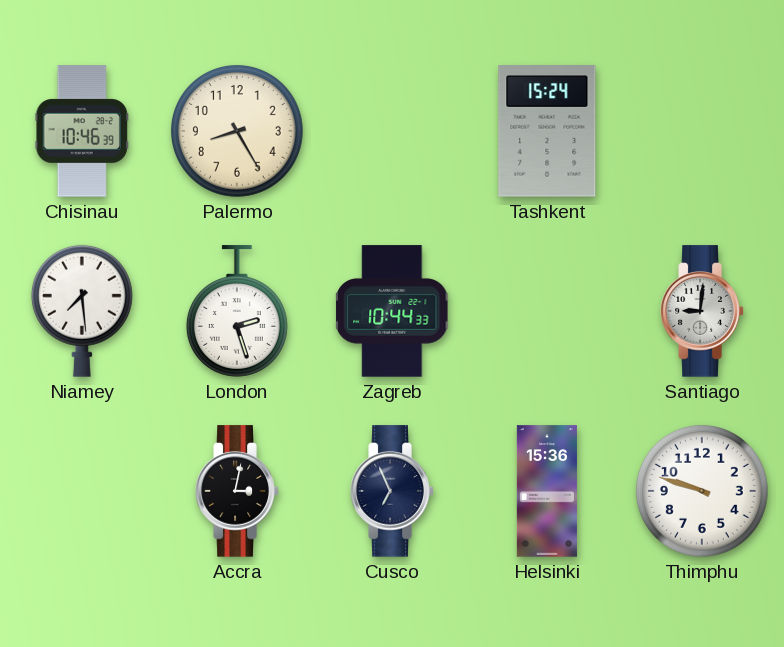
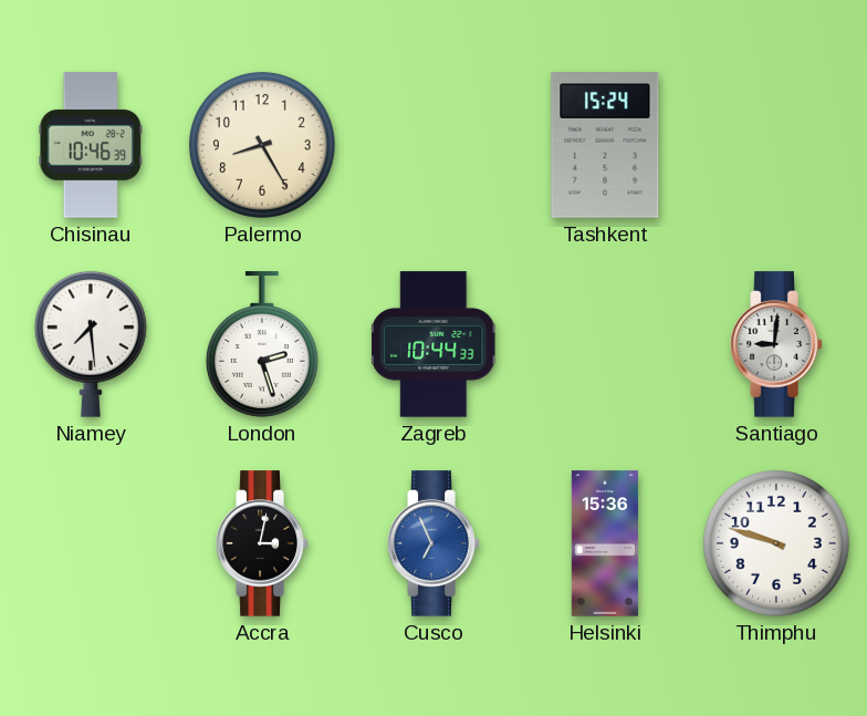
Cusco dial: navy -> blue
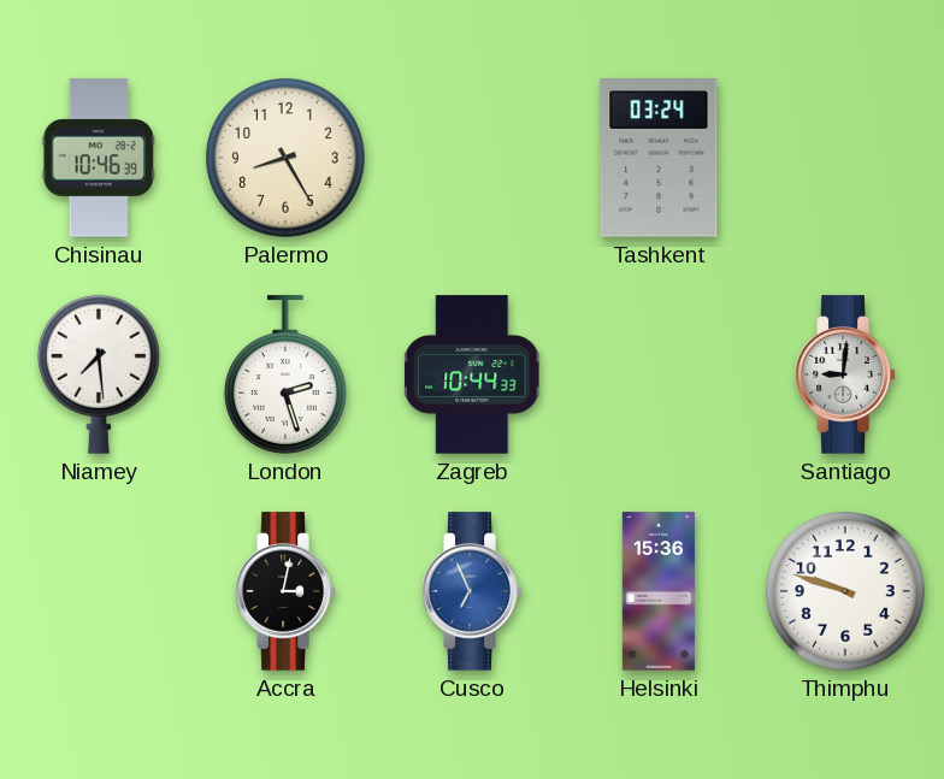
Tashkent: 15:24 -> 03:24
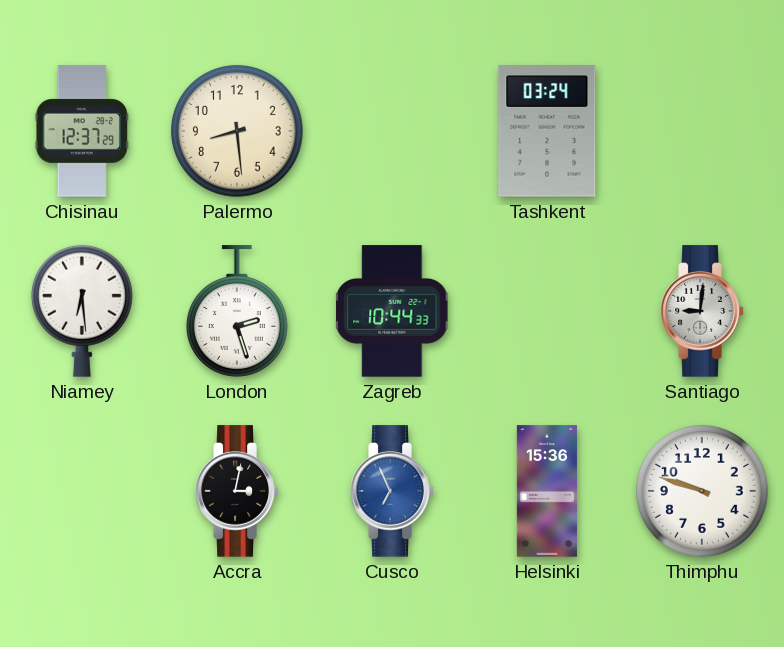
Chisinau: 10:46 -> 12:37
Palermo: 8:25 -> 8:29
Niamey: 7:29 -> 6:29
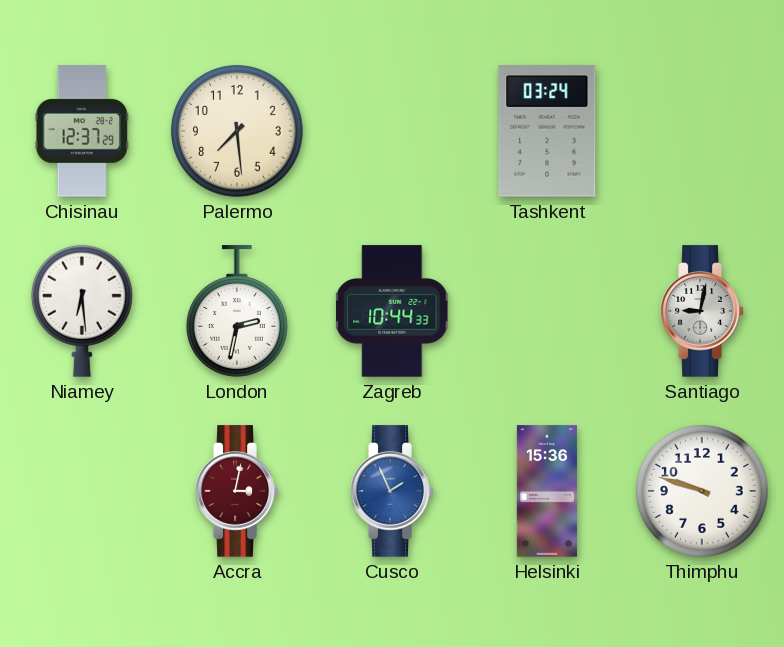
Palermo: 8:29 -> 7:29
London: 2:27 -> 2:32
Santiago: 9:01 -> 9:02
Accra dial: black -> burgundy
Cusco: 6:56 -> 1:56
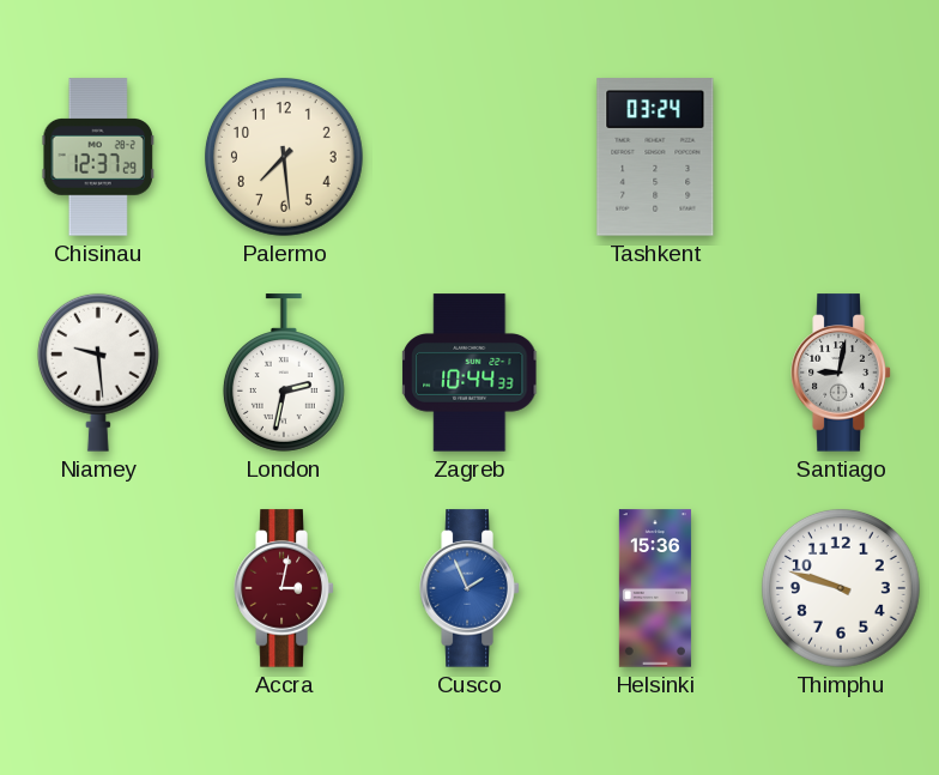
Niamey: 6:29 -> 9:29
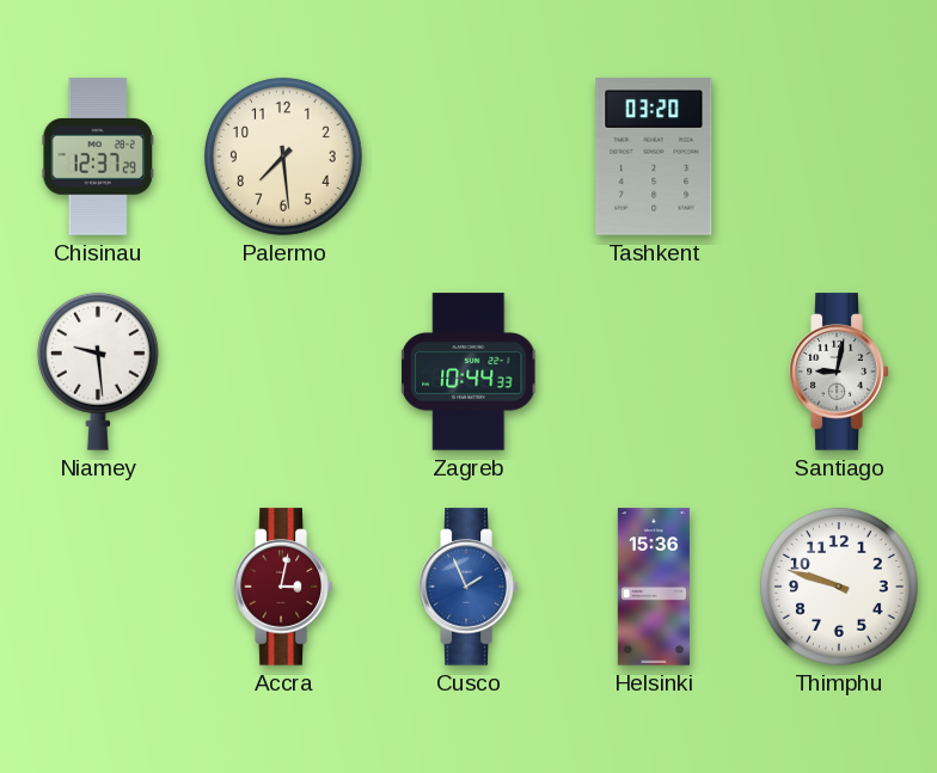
Tashkent: 03:24 -> 03:20
London: 2:32 -> none
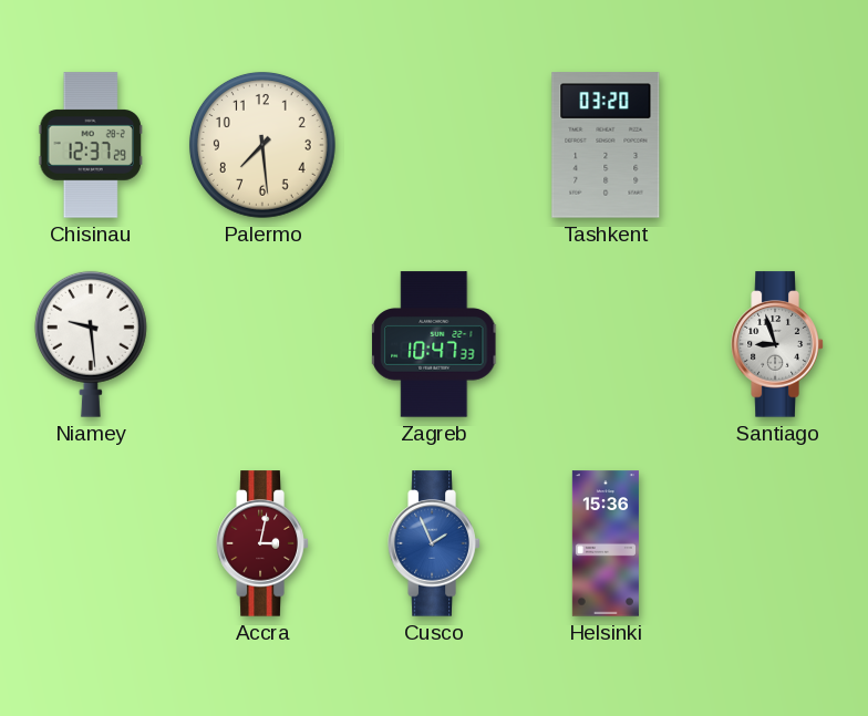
Zagreb: 10:44 -> 10:47
Santiago: 9:02 -> 8:57
Thimphu: 9:48 -> none
